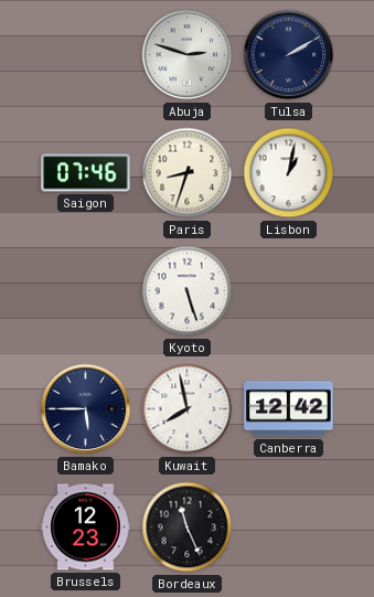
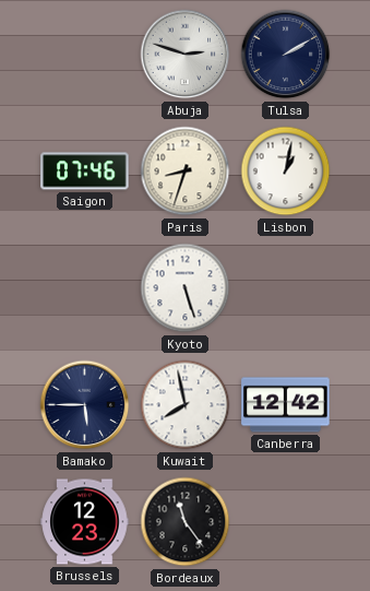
Bordeaux: 11:26 -> 11:24
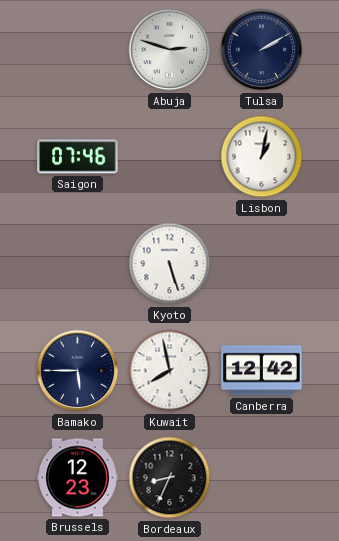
Paris: 8:33 -> none
Bordeaux: 11:24 -> 8:34
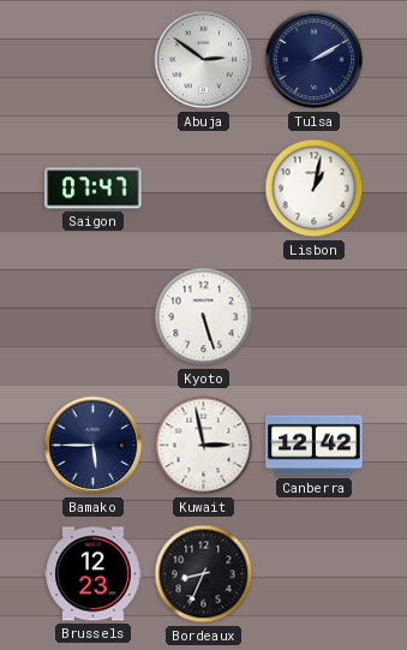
Abuja: 2:48 -> 2:51
Saigon: 07:46 -> 07:47
Kuwait: 7:58 -> 2:58
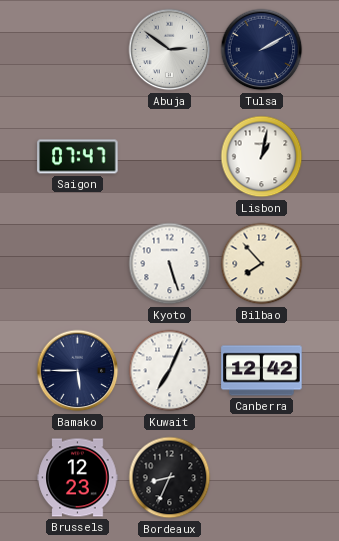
Bilbao: none -> 7:53
Kuwait: 2:58 -> 7:04
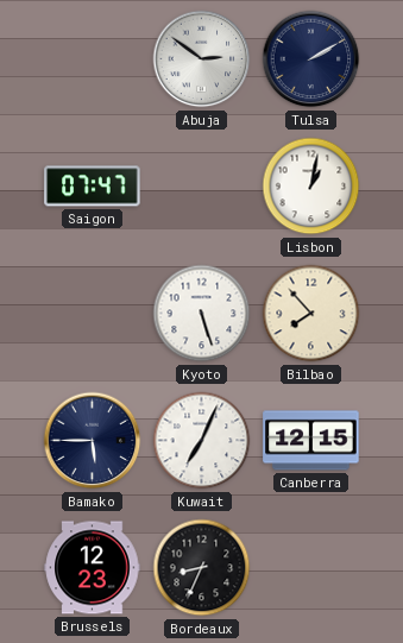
Canberra: 12:42 -> 12:15
